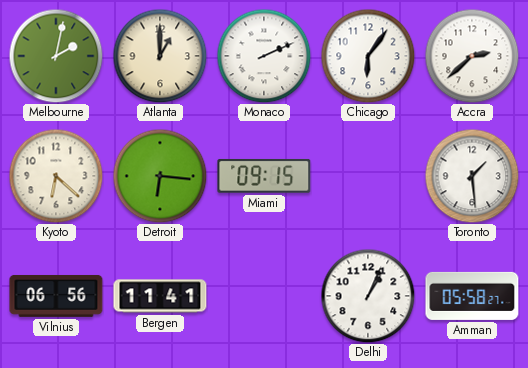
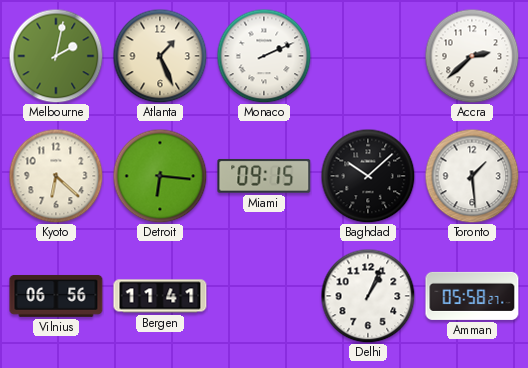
Atlanta: 1:00 -> 1:26
Chicago: 6:06 -> none
Baghdad: none -> 10:08
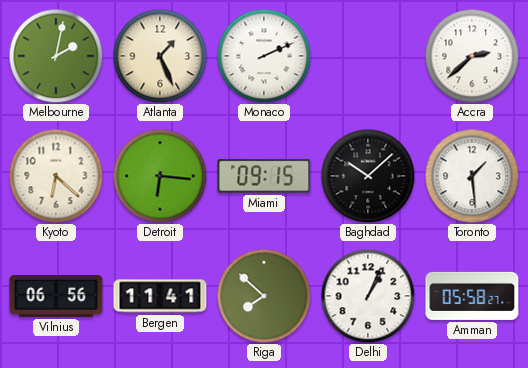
Riga: none -> 7:52
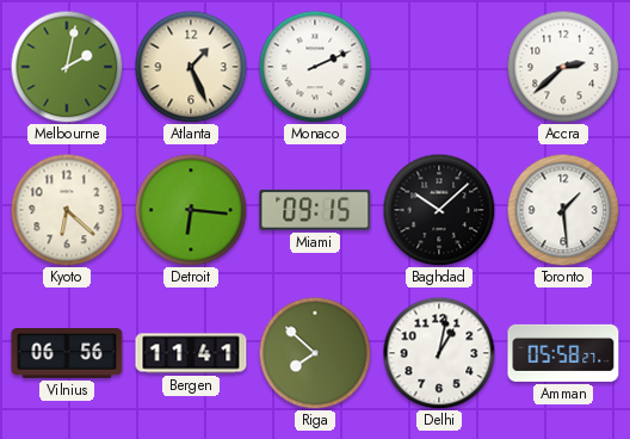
Delhi: 1:04 -> 1:02
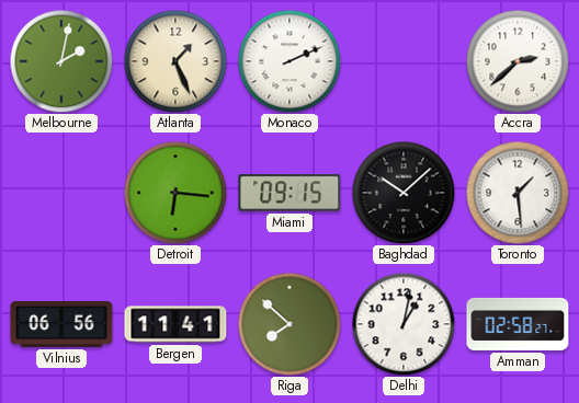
Kyoto: 6:22 -> none
Amman: 05:58 -> 02:58
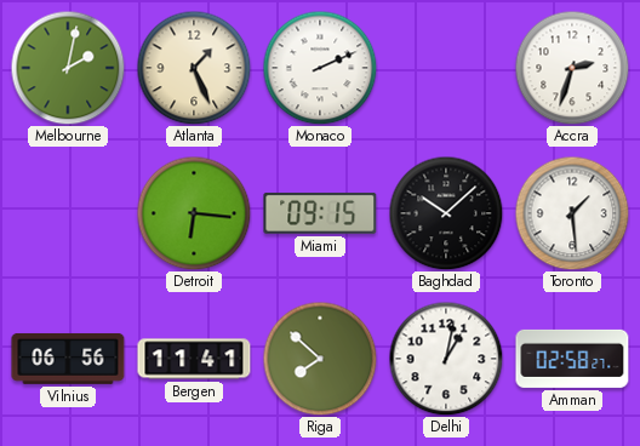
Accra: 2:38 -> 2:33
